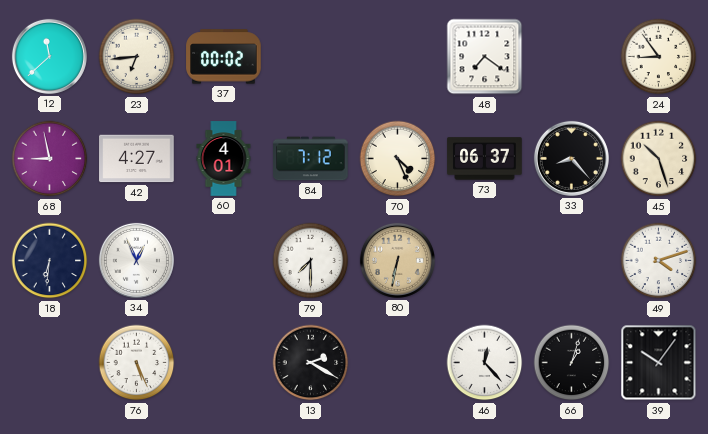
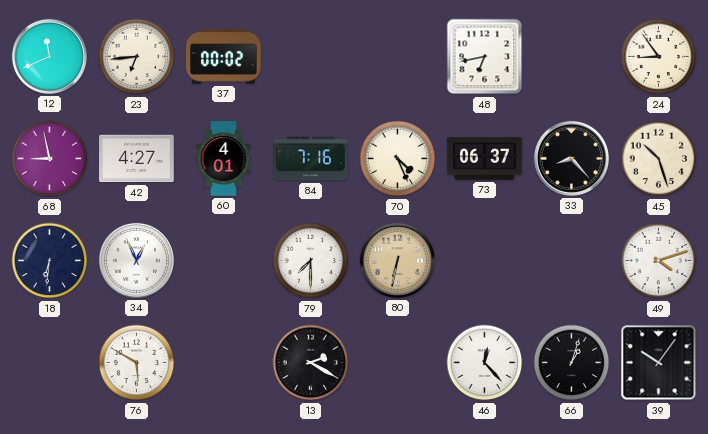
12: 11:38 -> 11:41
48: 7:21 -> 6:43
84: 7:12 -> 7:16
76: 5:26 -> 5:50
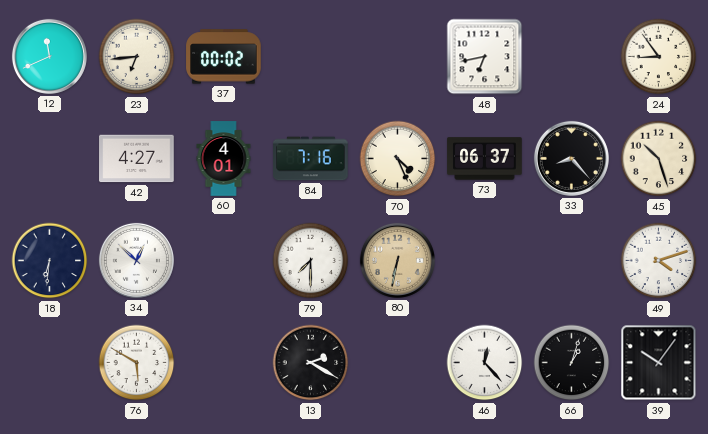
68: 8:58 -> none
34: 12:56 -> 12:52
